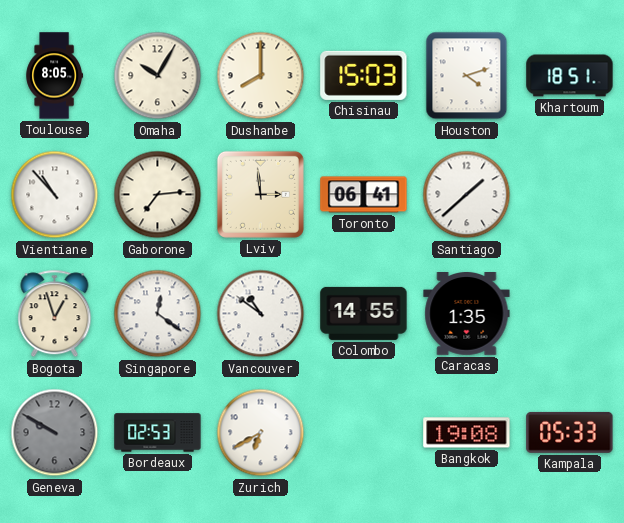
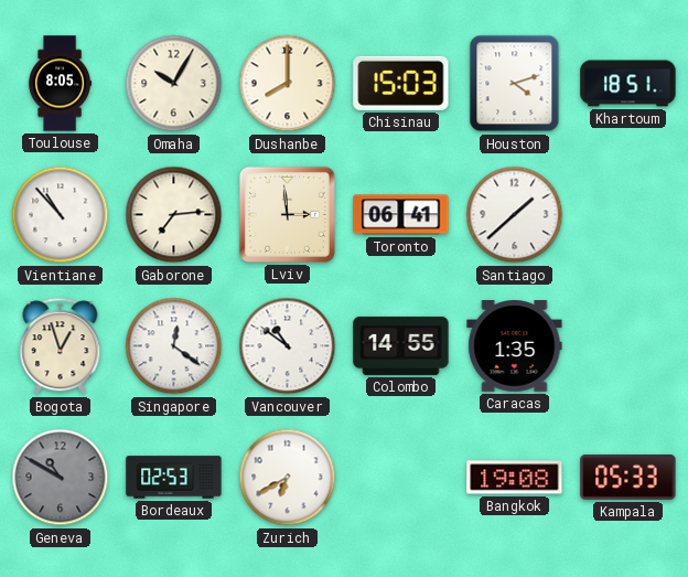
Geneva: 9:50 -> 10:50
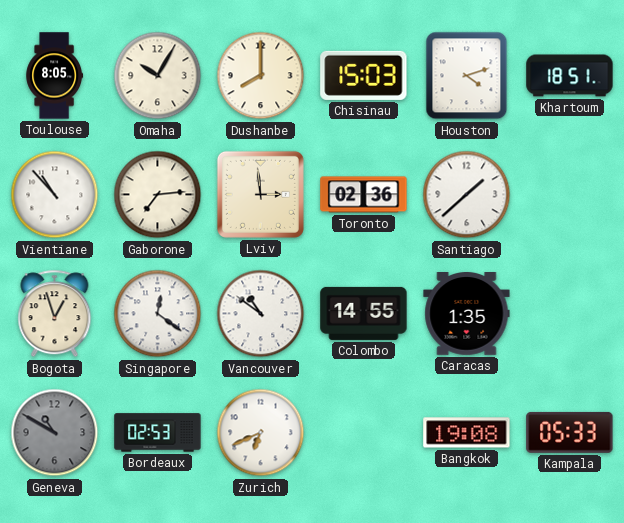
Toronto: 06:41 -> 02:36
Zurich: 6:40 -> 6:41
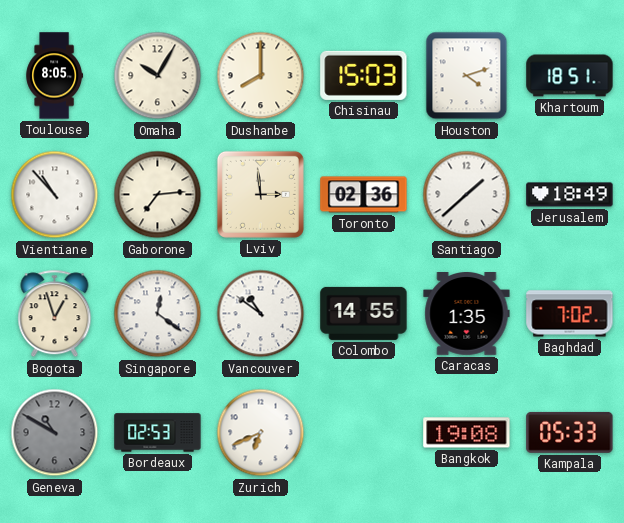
Jerusalem: none -> 18:49
Baghdad: none -> 7:02
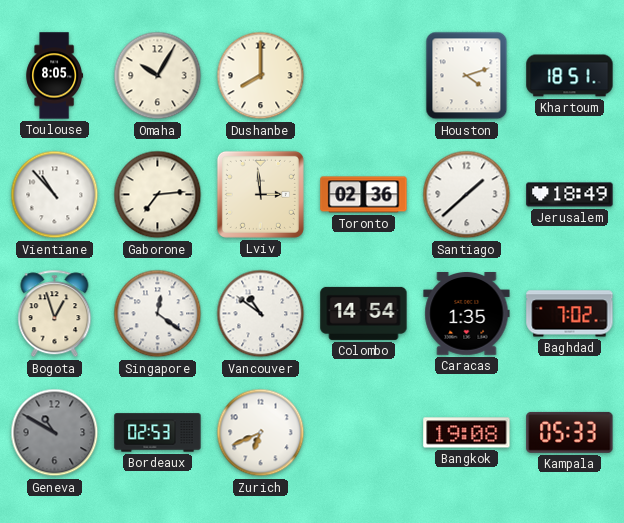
Chisinau: 15:03 -> none
Colombo: 14:55 -> 14:54
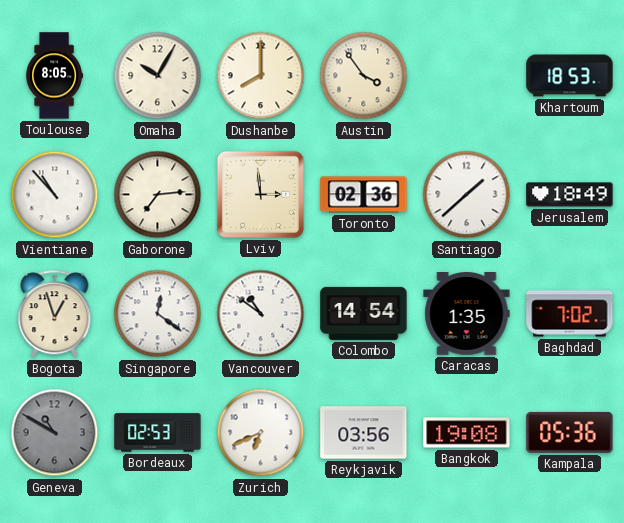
Austin: none -> 3:54
Houston: 4:12 -> none
Khartoum: 18:51 -> 18:53
Reykjavik: none -> 03:56
Kampala: 05:33 -> 05:36
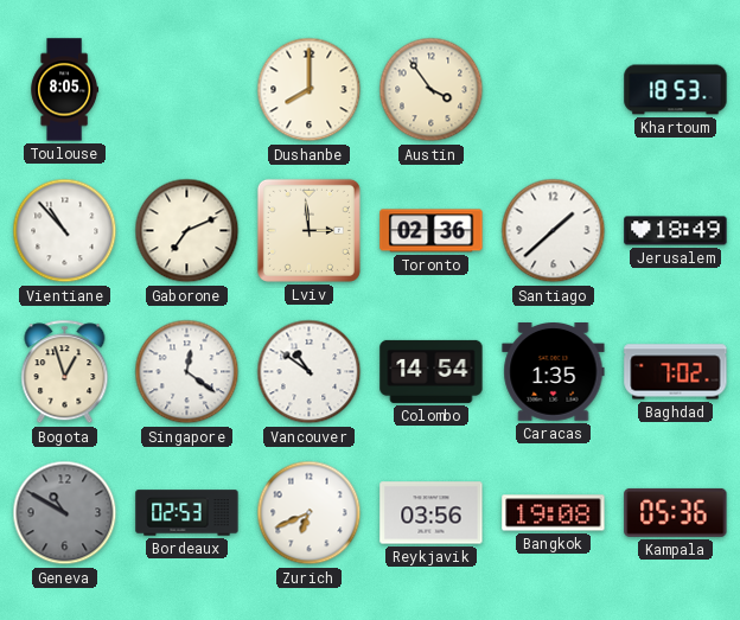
Omaha: 10:05 -> none
Gaborone: 7:14 -> 7:11
